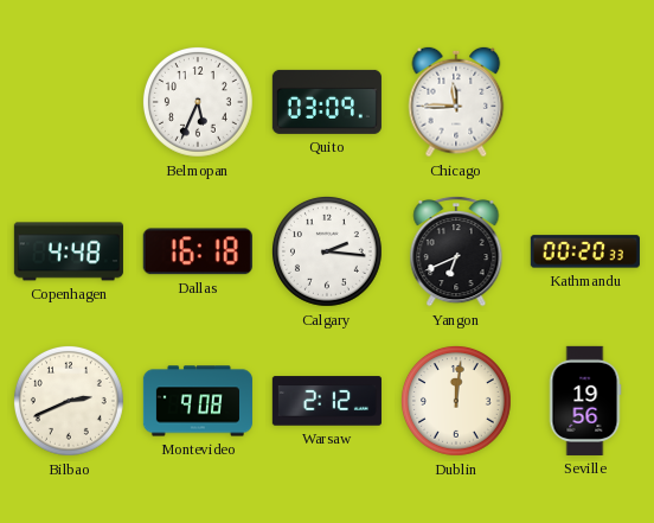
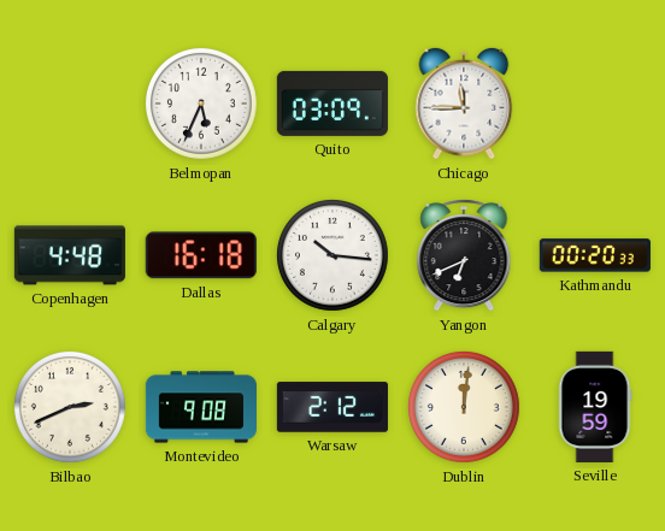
Calgary: 2:16 -> 10:16
Seville: 19:56 -> 19:59
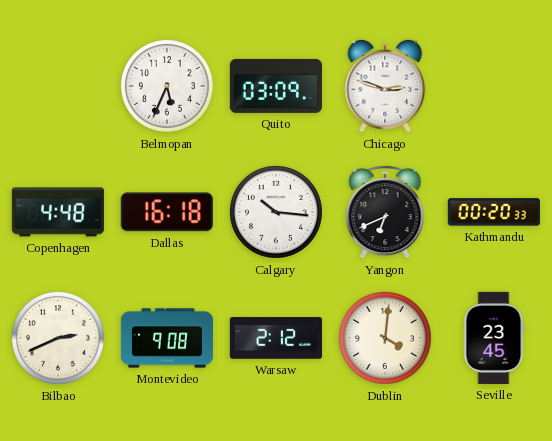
Chicago: 11:45 -> 2:48
Dublin: 12:01 -> 4:01
Seville: 19:59 -> 23:45
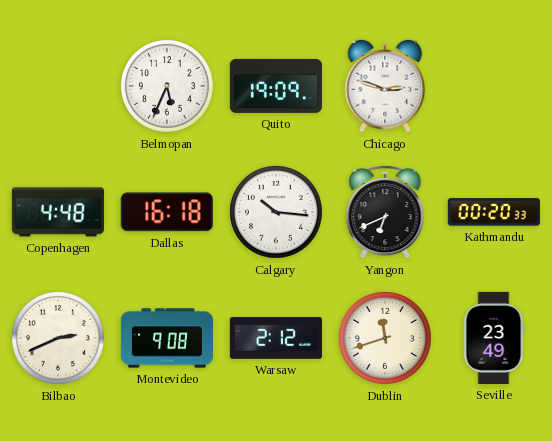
Quito: 03:09 -> 19:09
Dublin: 4:01 -> 11:42
Seville: 23:45 -> 23:49
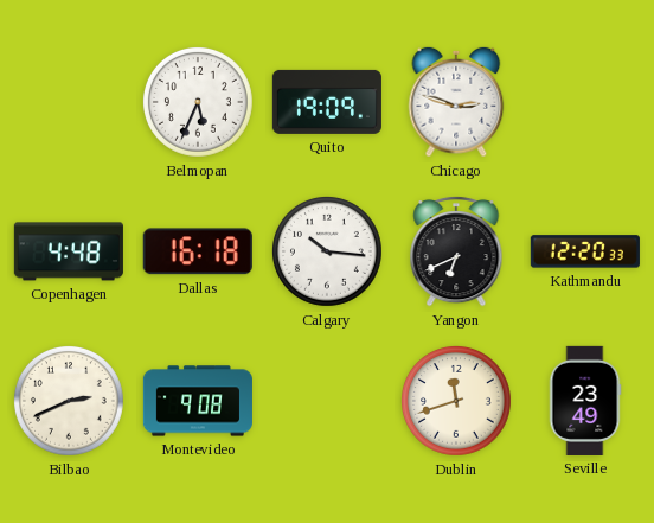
Kathmandu: 00:20 -> 12:20
Warsaw: 2:12 -> none
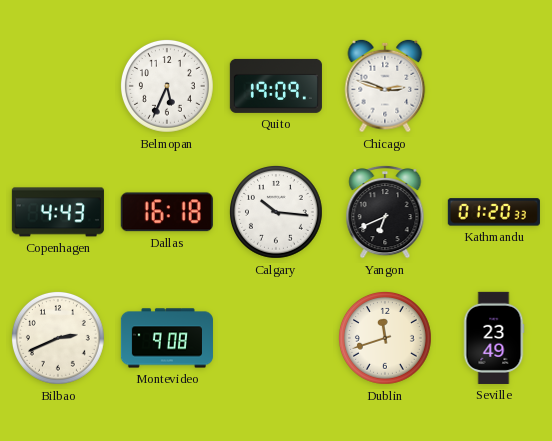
Copenhagen: 4:48 -> 4:43
Kathmandu: 12:20 -> 01:20
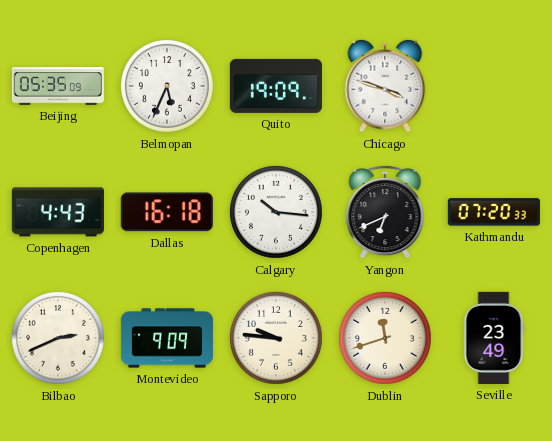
Beijing: none -> 05:35
Chicago: 2:48 -> 3:48
Kathmandu: 01:20 -> 07:20
Montevideo: 9:08 -> 9:09
Sapporo: none -> 9:46
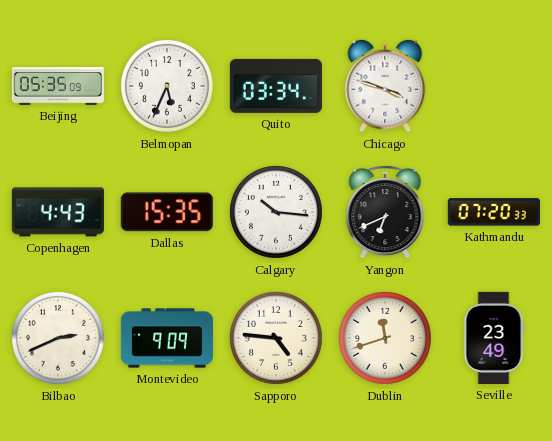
Quito: 19:09 -> 03:34
Dallas: 16:18 -> 15:35
Sapporo: 9:46 -> 4:46
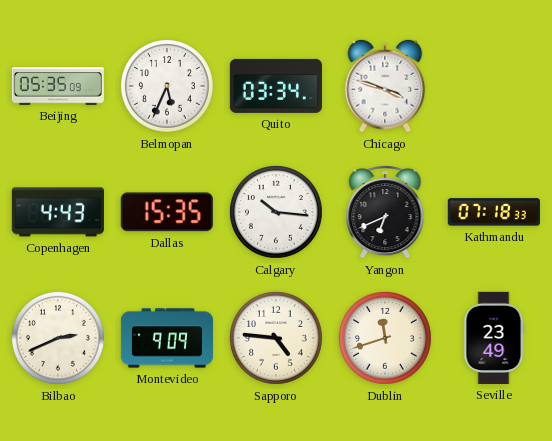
Kathmandu: 07:20 -> 07:18
